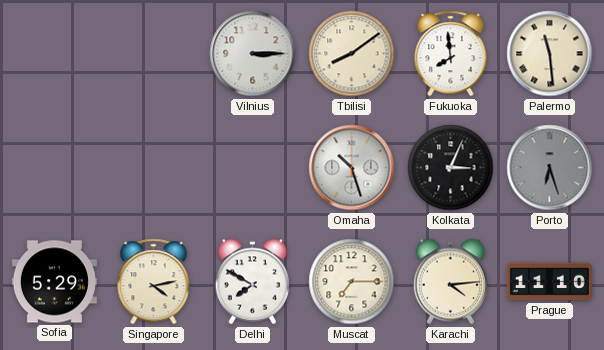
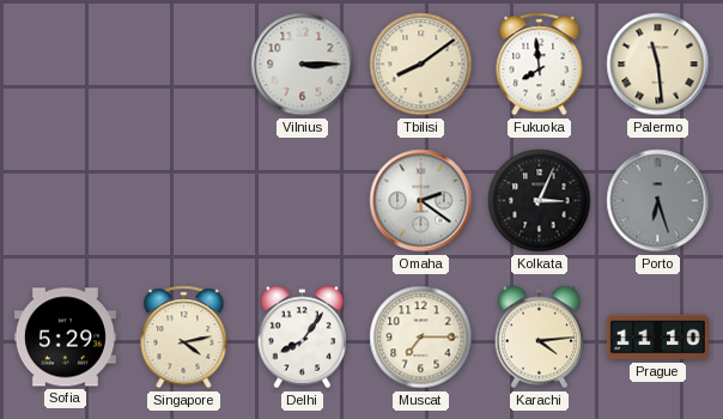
Omaha: 10:27 -> 2:21
Delhi: 7:50 -> 8:06
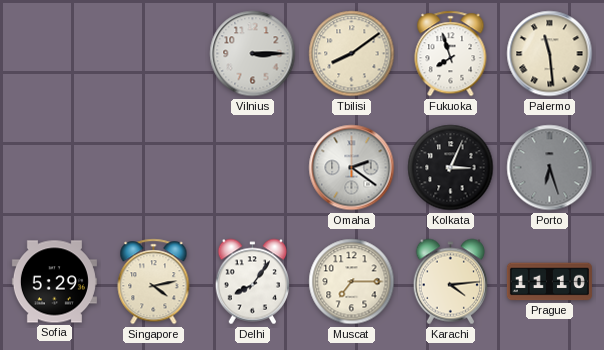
Fukuoka: 7:59 -> 7:57
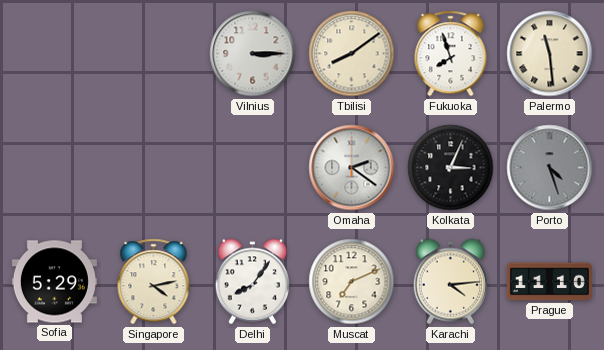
Porto: 6:27 -> 4:27
Muscat: 7:15 -> 7:11
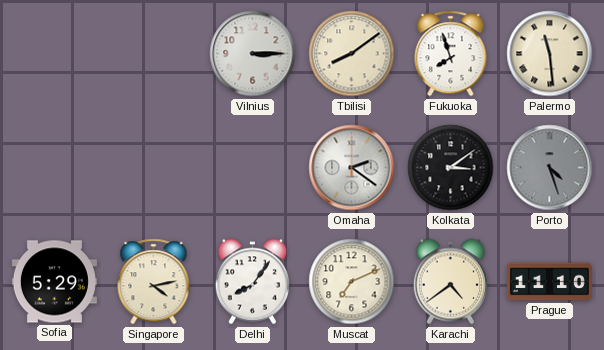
Kolkata: 3:04 -> 3:09
Karachi: 4:14 -> 4:39
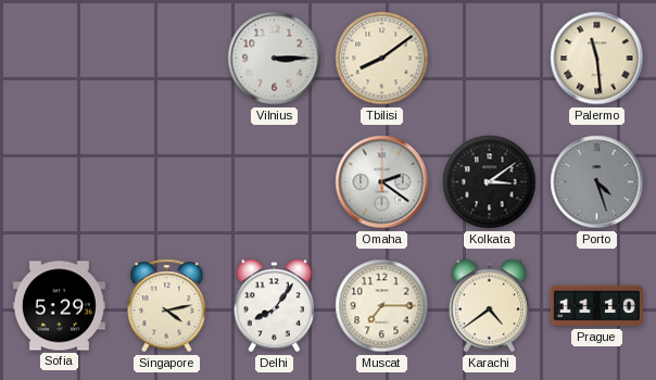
Fukuoka: 7:57 -> none
Muscat: 7:11 -> 7:15
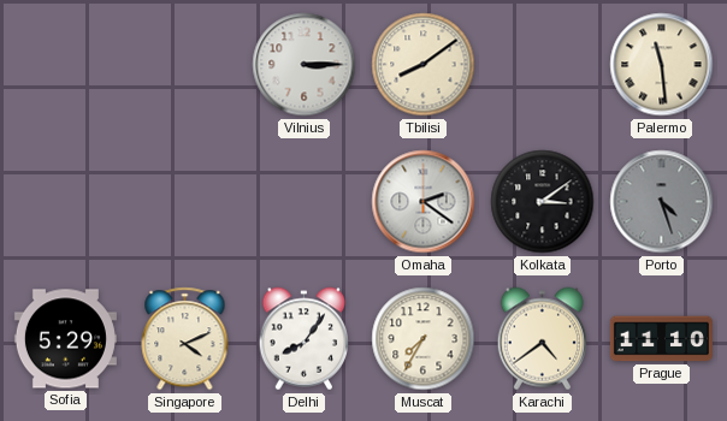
Singapore: 4:13 -> 4:11
Muscat: 7:15 -> 7:35
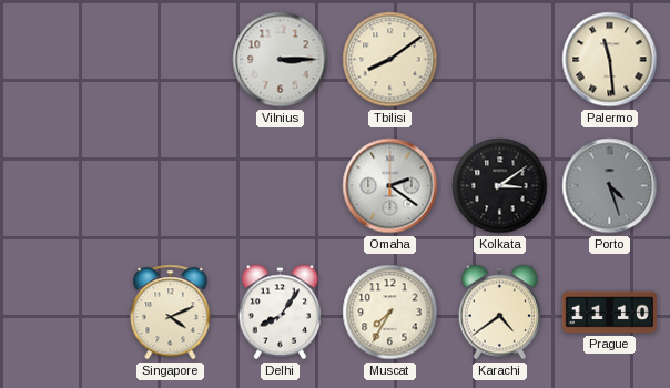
Sofia: 5:29 -> none
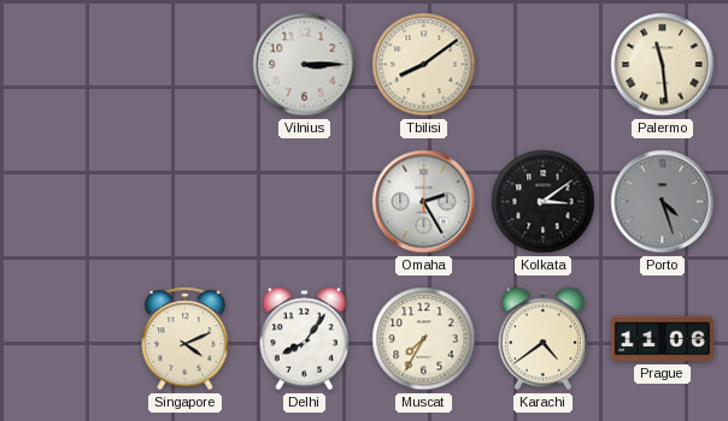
Omaha: 2:21 -> 2:25
Prague: 11:10 -> 11:06
